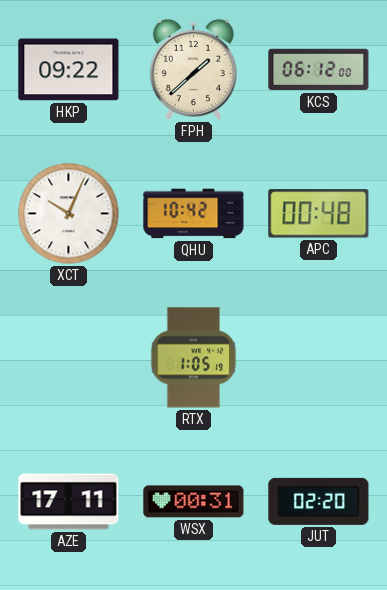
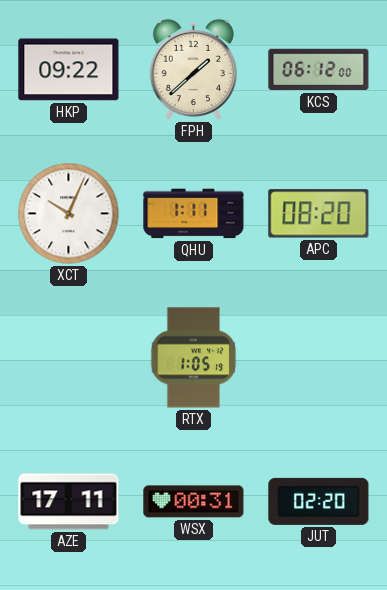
QHU: 10:42 -> 1:11
APC: 00:48 -> 08:20
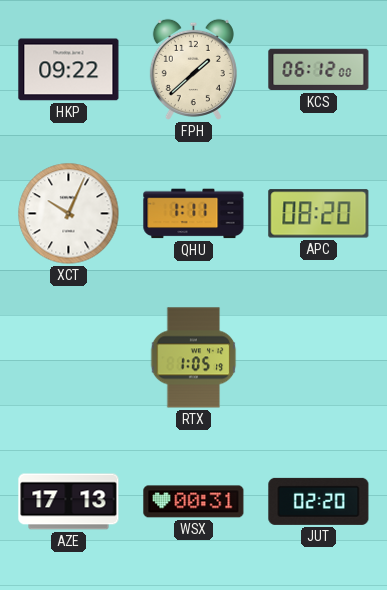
AZE: 17:11 -> 17:13
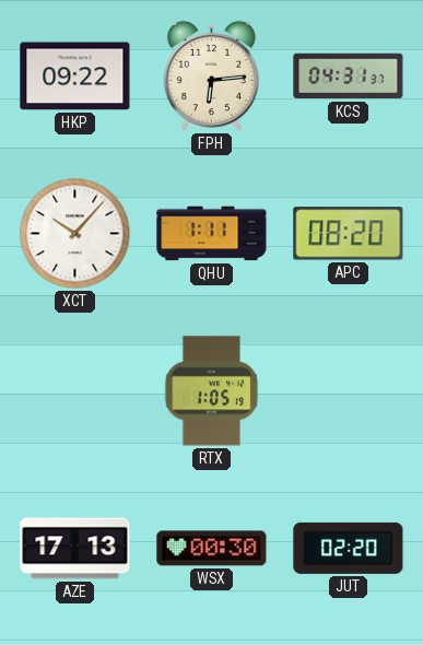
FPH: 1:38 -> 6:14
KCS: 06:12 -> 04:31
XCT: 10:04 -> 10:07
WSX: 00:31 -> 00:30
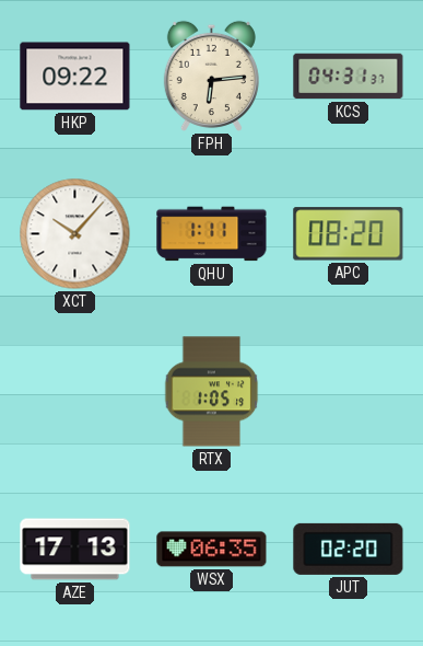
WSX: 00:30 -> 06:35
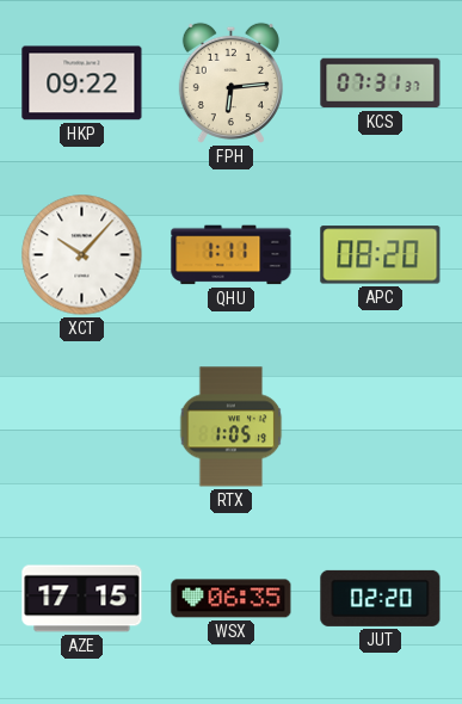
KCS: 04:31 -> 07:31
AZE: 17:13 -> 17:15
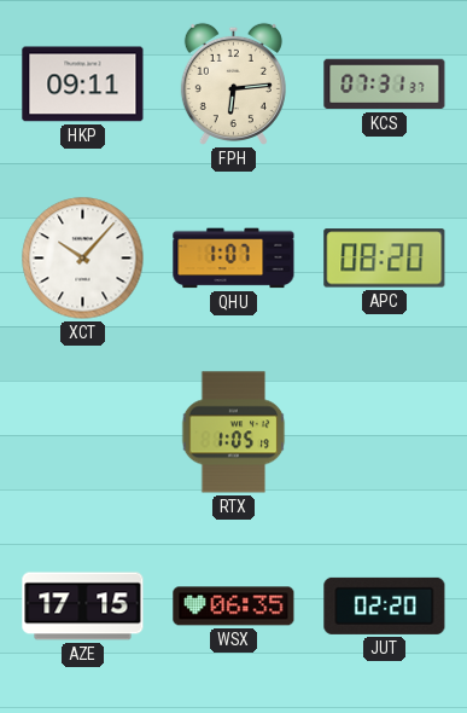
HKP: 09:22 -> 09:11
QHU: 1:11 -> 1:07
